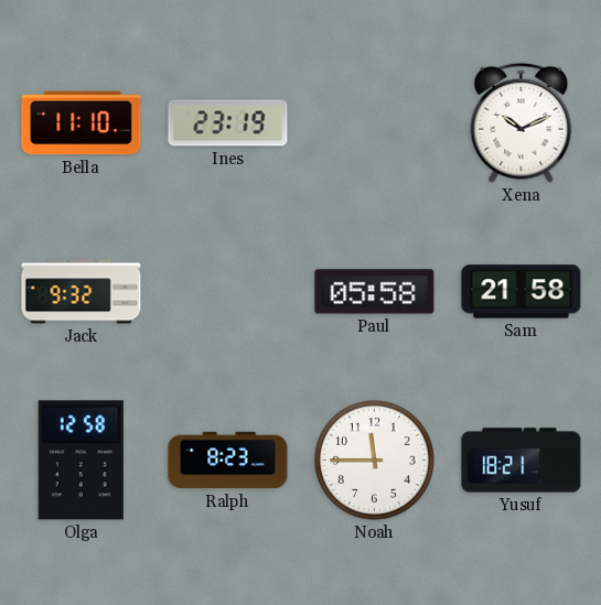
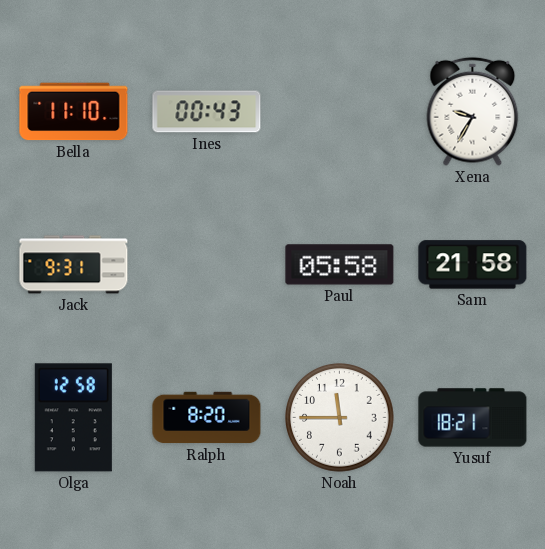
Ines: 23:19 -> 00:43
Xena: 10:11 -> 9:35
Jack: 9:32 -> 9:31
Ralph: 8:23 -> 8:20
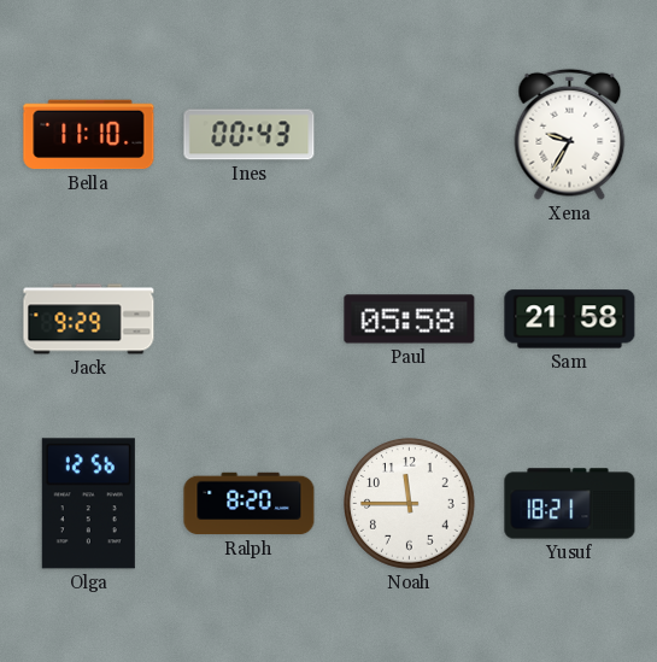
Jack: 9:31 -> 9:29
Olga: 12:58 -> 12:56
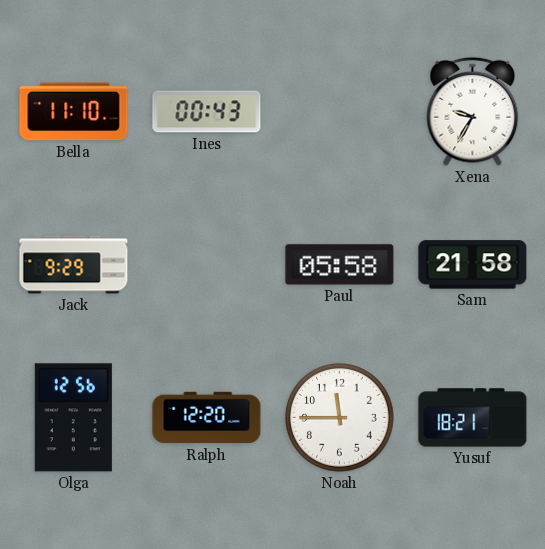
Ralph: 8:20 -> 12:20
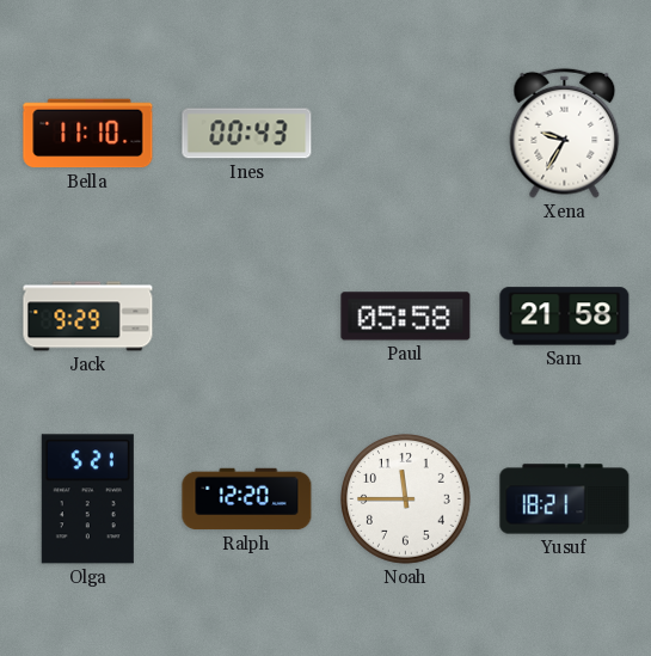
Olga: 12:56 -> 5:21
